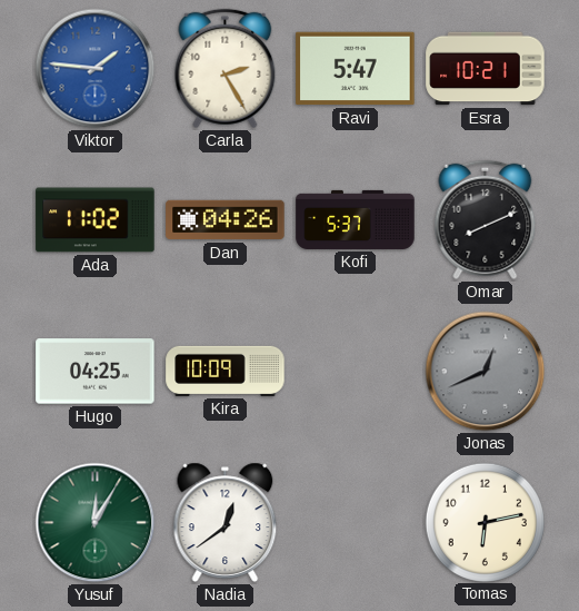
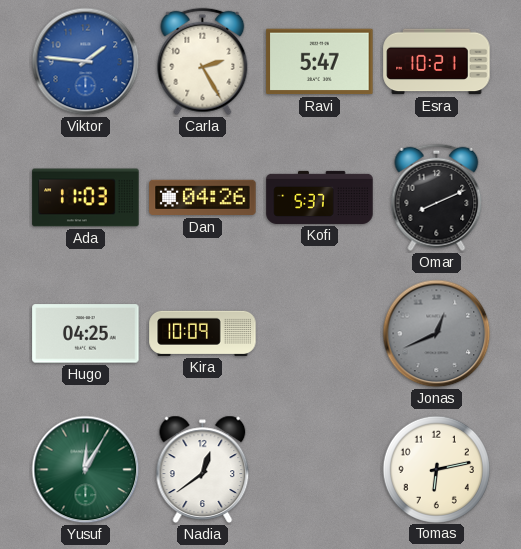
Ada: 11:02 -> 11:03
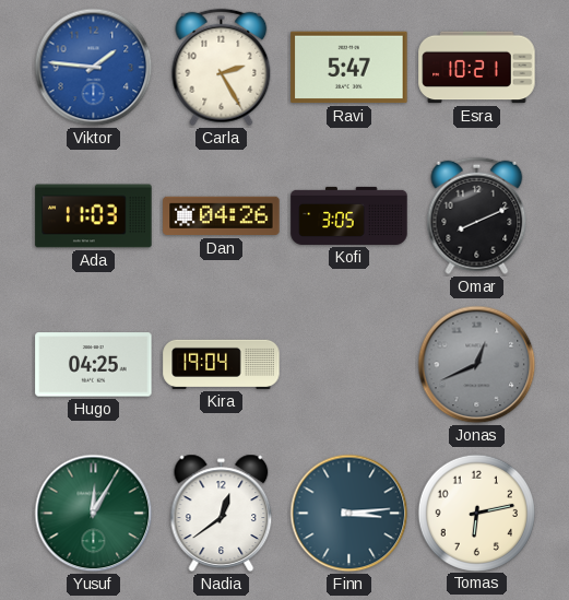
Kofi: 5:37 -> 3:05
Kira: 10:09 -> 19:04
Finn: none -> 3:14
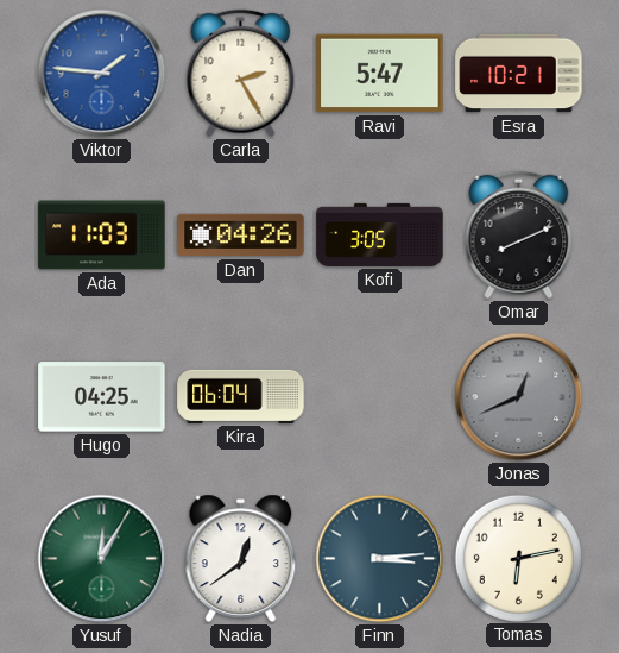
Kira: 19:04 -> 06:04
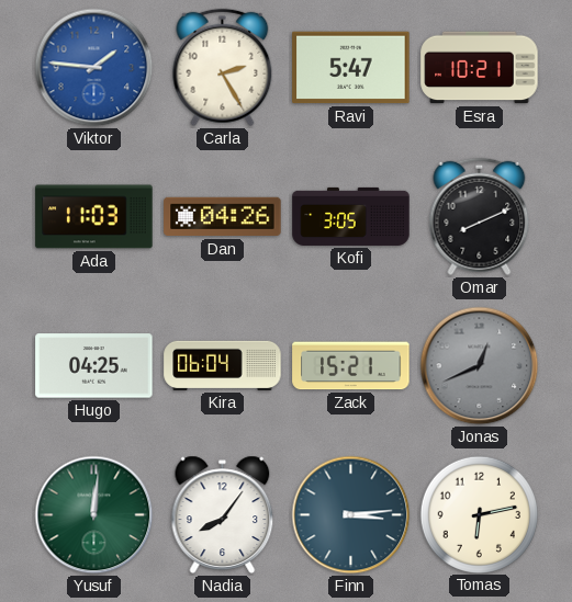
Zack: none -> 15:21
Yusuf: 12:05 -> 12:01
Nadia: 12:39 -> 8:06
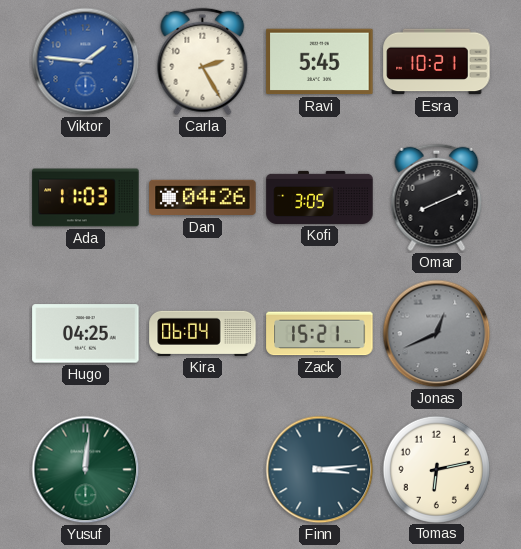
Ravi: 5:47 -> 5:45
Nadia: 8:06 -> none
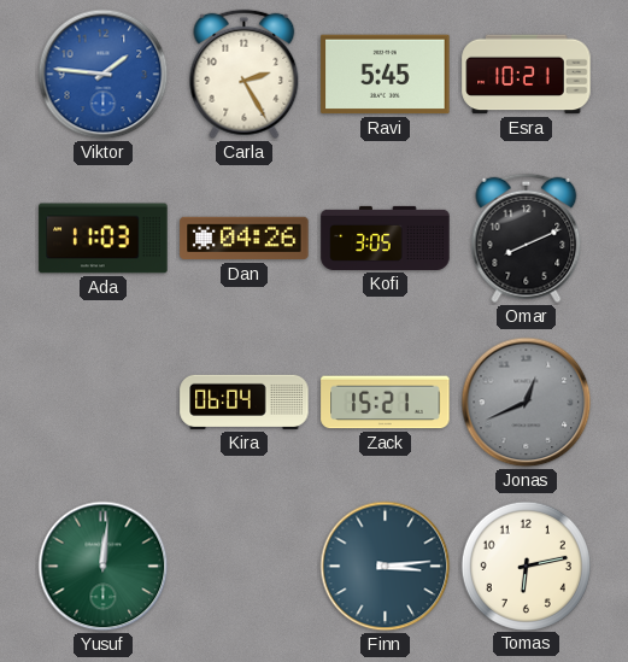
Hugo: 04:25 -> none
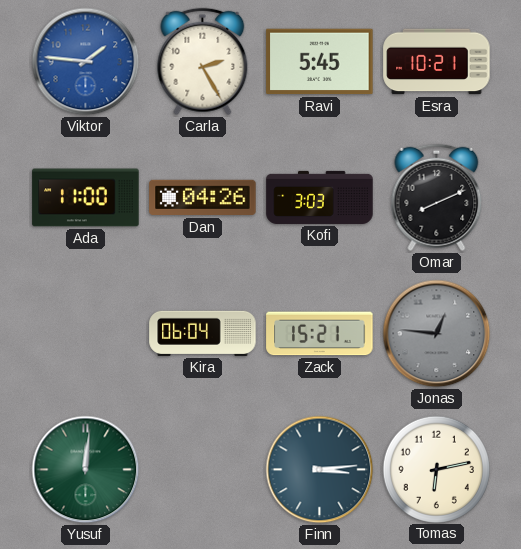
Ada: 11:03 -> 11:00
Kofi: 3:05 -> 3:03
Jonas: 12:41 -> 12:46
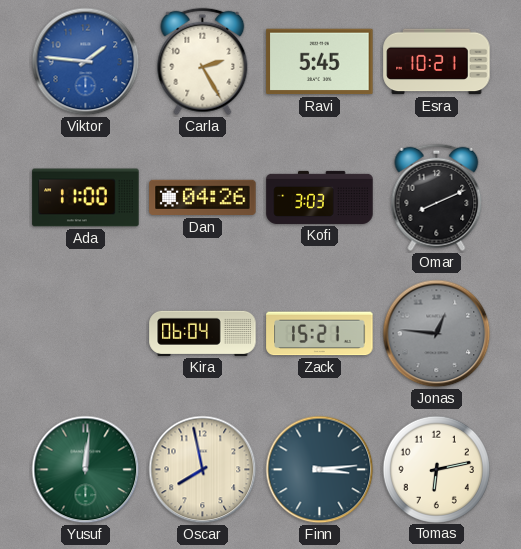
Oscar: none -> 7:58
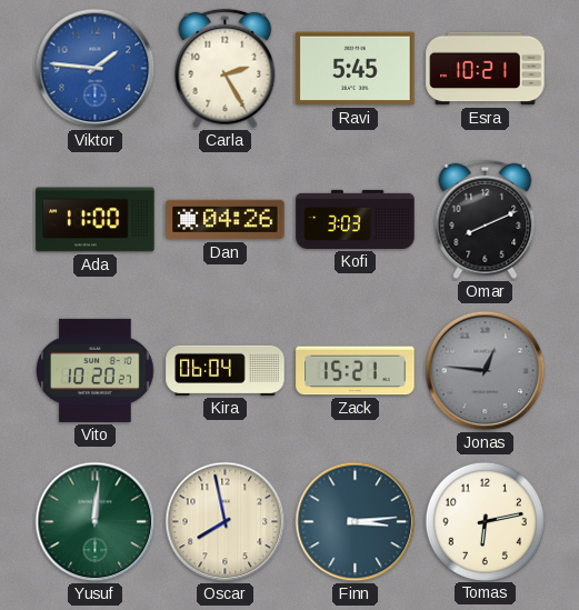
Vito: none -> 10:20
